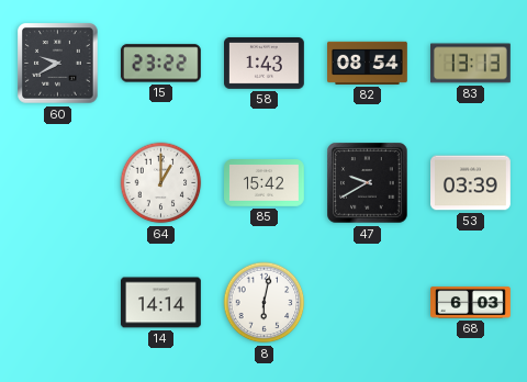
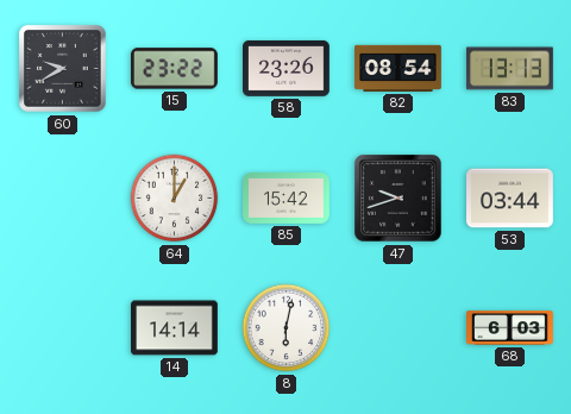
58: 1:43 -> 23:26
47: 9:40 -> 9:42
53: 03:39 -> 03:44
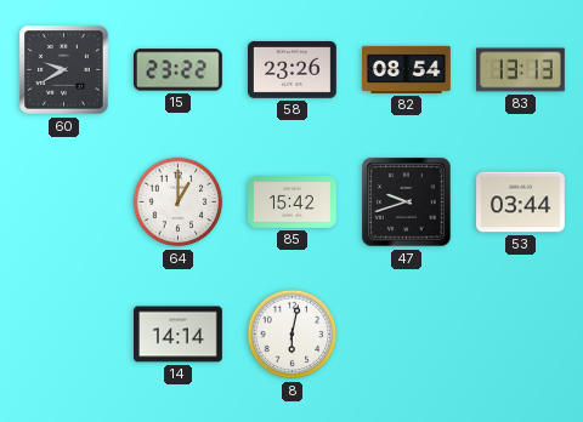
68: 6:03 -> none
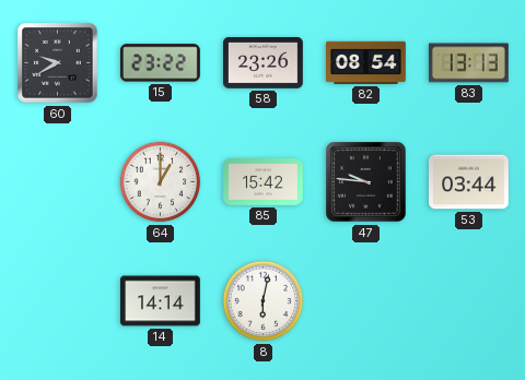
47: 9:42 -> 9:46
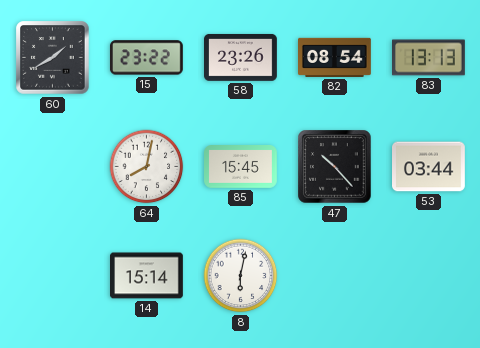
60: 9:40 -> 1:40
64: 1:00 -> 8:02
85: 15:42 -> 15:45
47: 9:46 -> 10:23
14: 14:14 -> 15:14
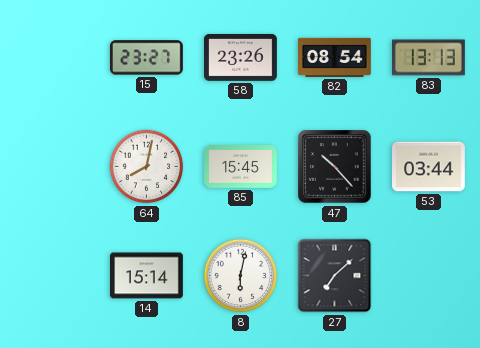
60: 1:40 -> none
15: 23:22 -> 23:27
27: none -> 7:08
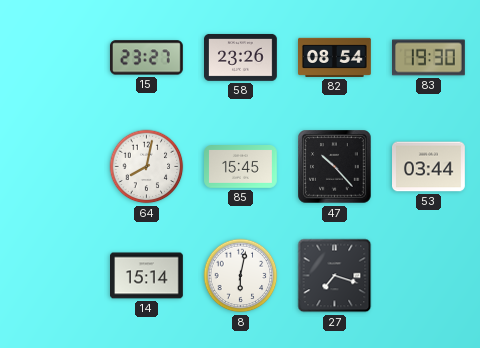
83: 13:13 -> 19:30
27: 7:08 -> 7:18
